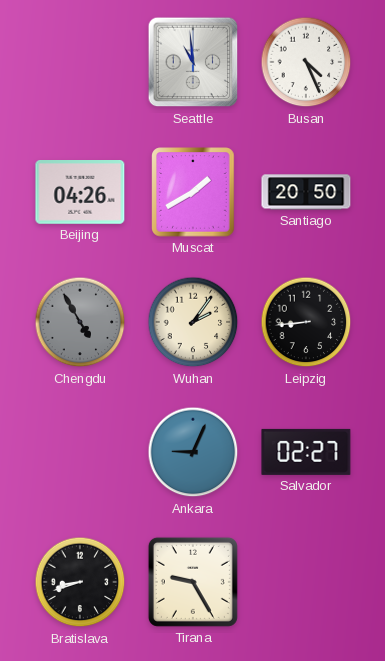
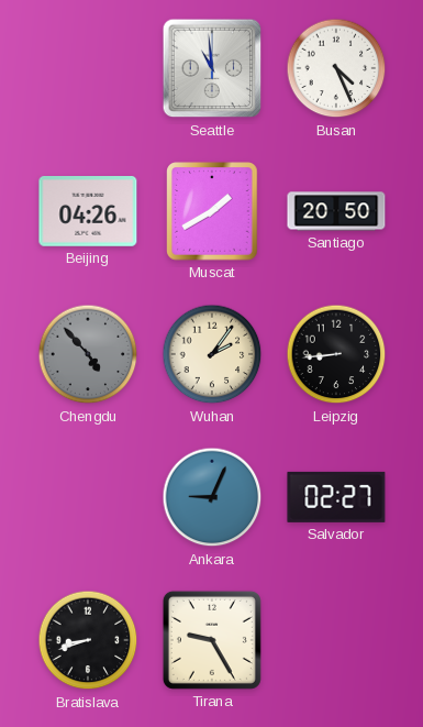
Chengdu: 4:55 -> 4:53
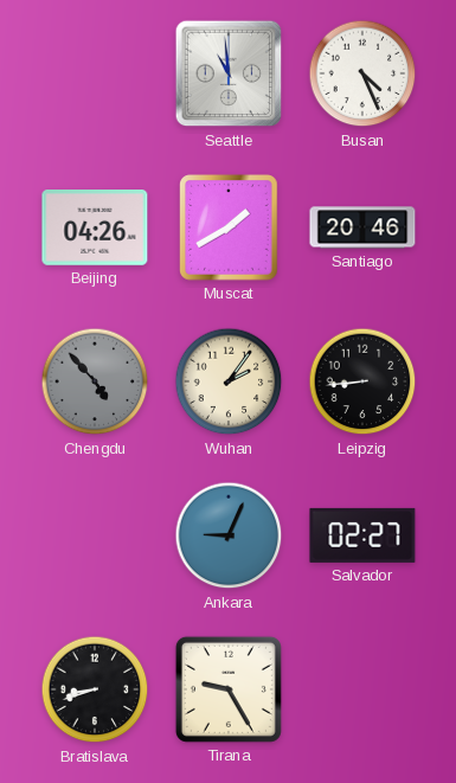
Santiago: 20:50 -> 20:46
